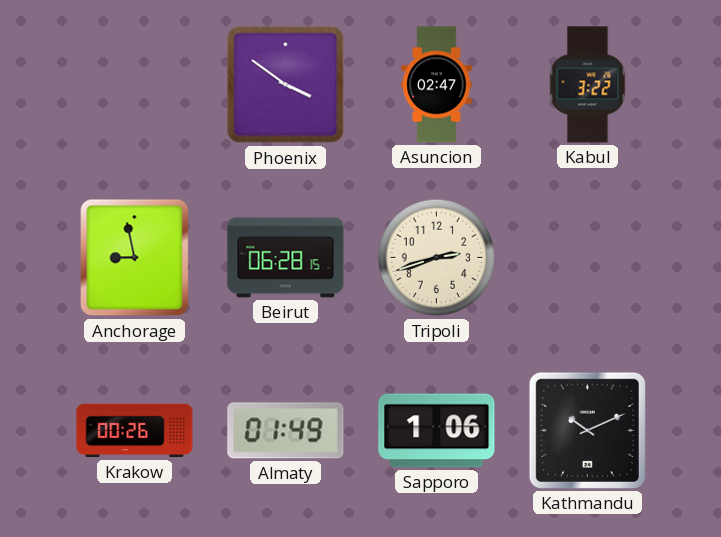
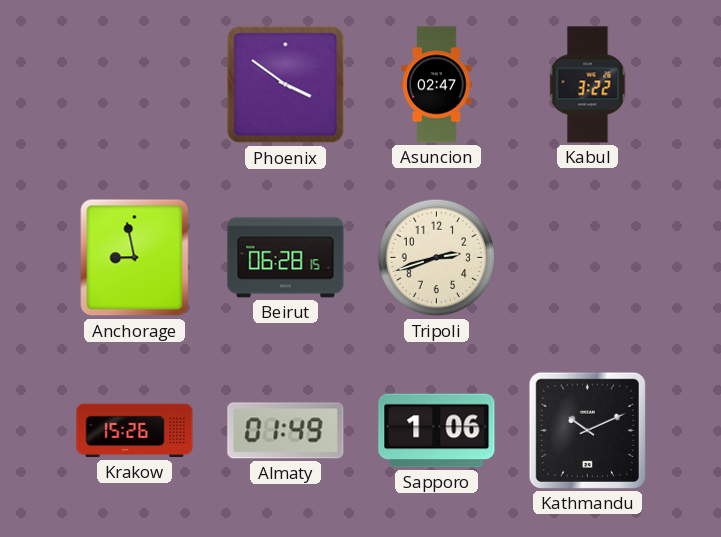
Krakow: 00:26 -> 15:26
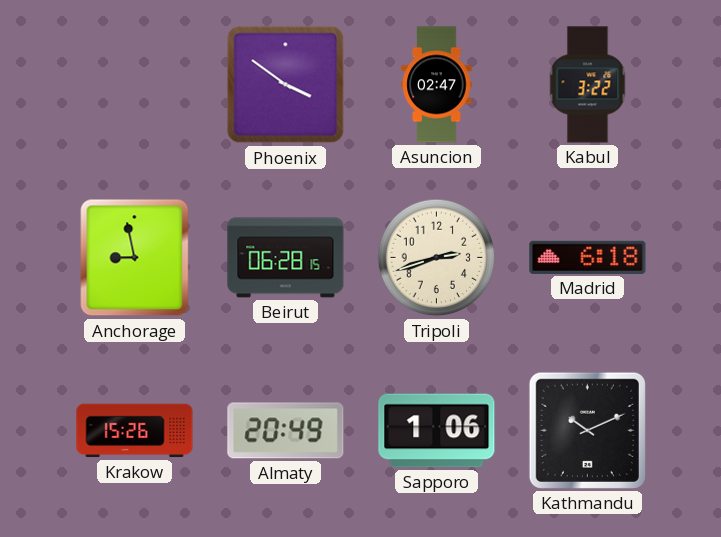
Madrid: none -> 6:18
Almaty: 01:49 -> 20:49
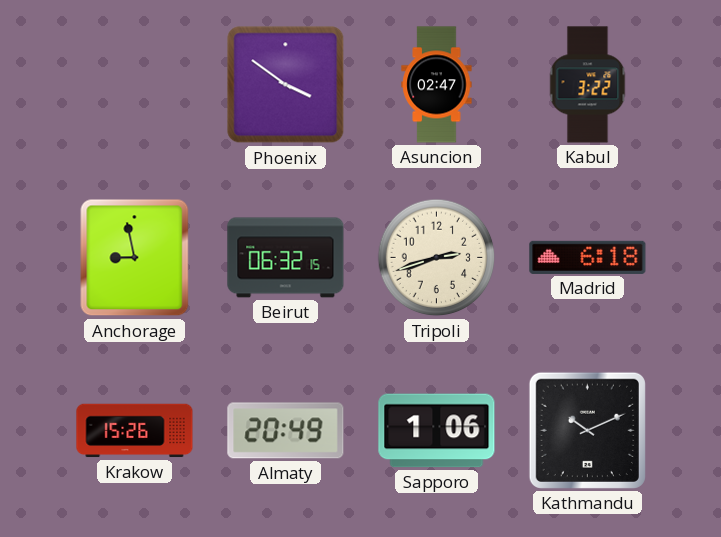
Beirut: 06:28 -> 06:32
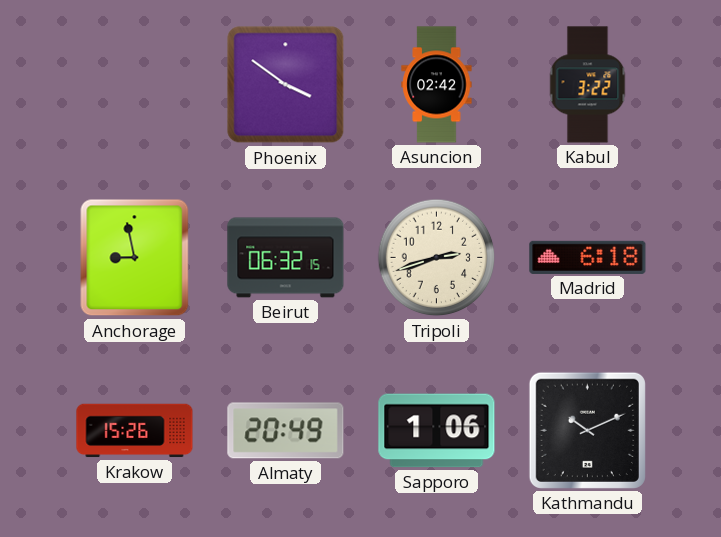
Asuncion: 02:47 -> 02:42
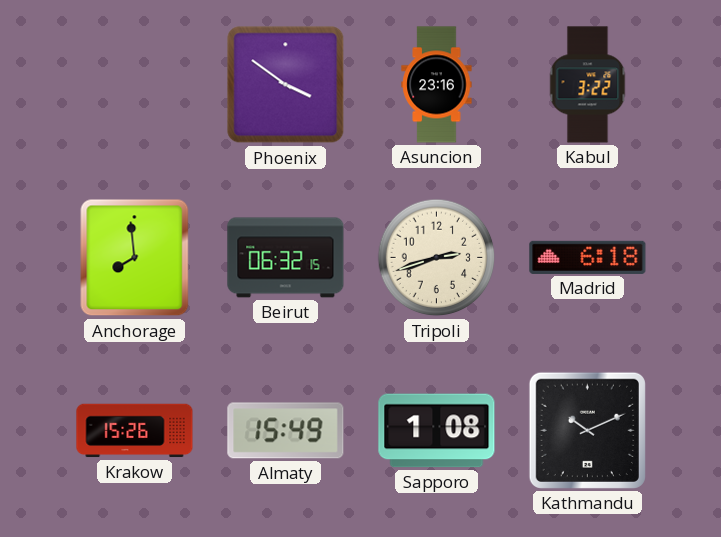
Asuncion: 02:42 -> 23:16
Anchorage: 8:58 -> 7:59
Almaty: 20:49 -> 15:49
Sapporo: 1:06 -> 1:08
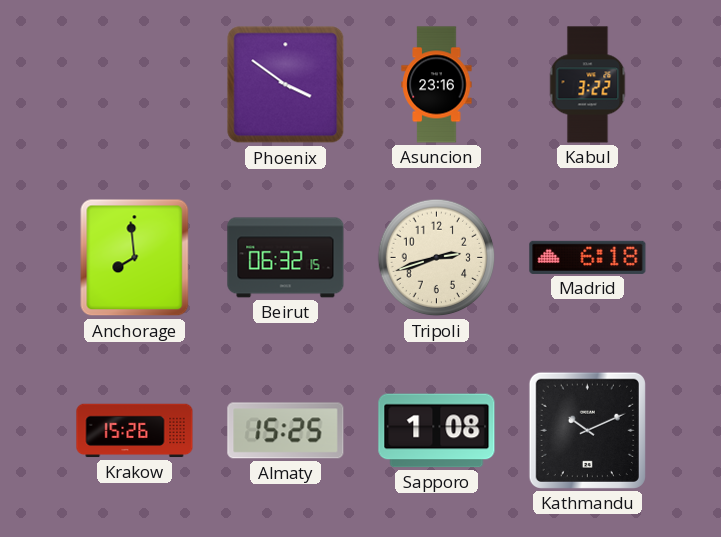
Almaty: 15:49 -> 15:25
